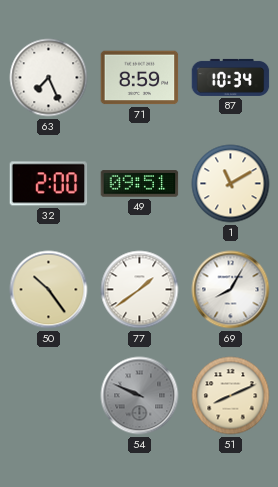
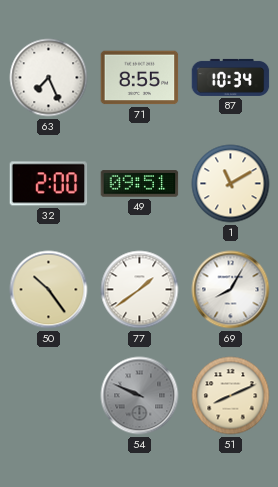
71: 8:59 -> 8:55
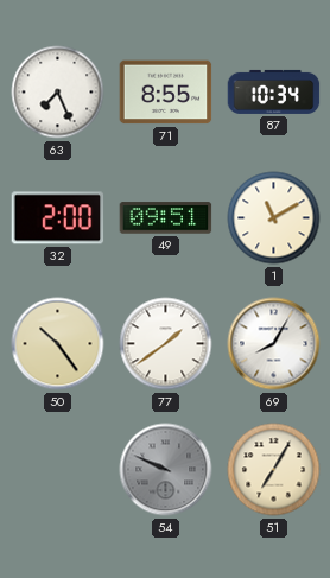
51: 8:11 -> 7:05
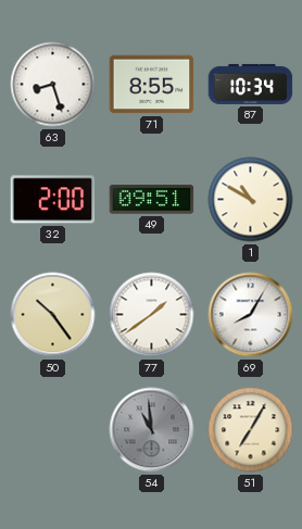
63: 7:26 -> 8:27
1: 11:10 -> 10:50
54: 9:49 -> 10:59
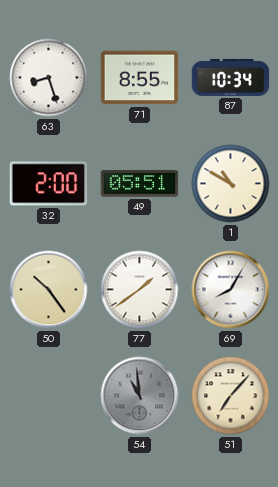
49: 09:51 -> 05:51
51: 7:05 -> 7:07
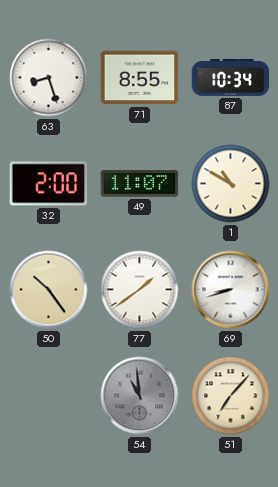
49: 05:51 -> 11:07
69: 8:05 -> 8:42
